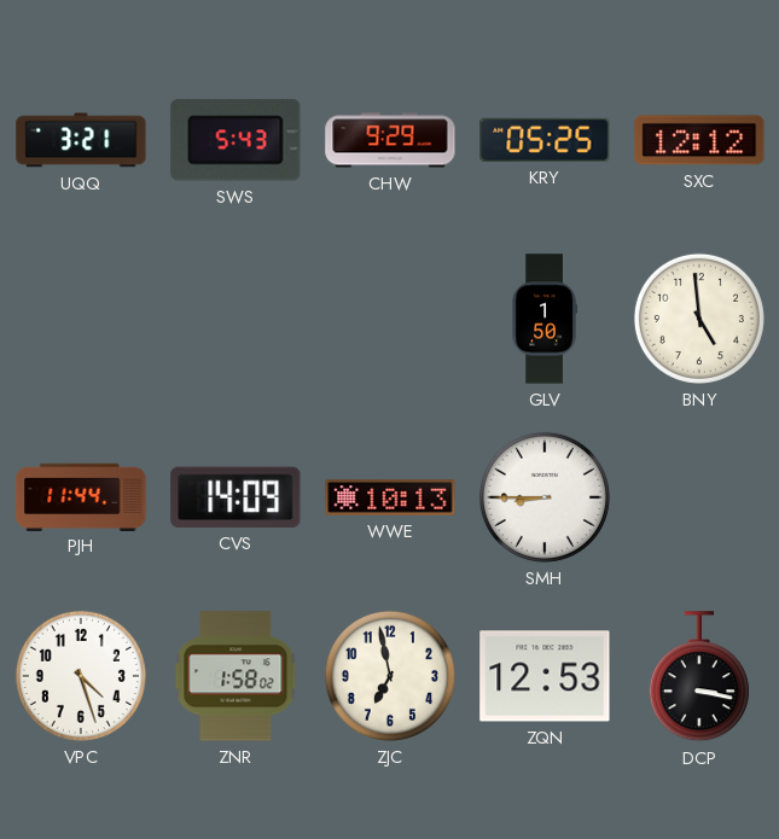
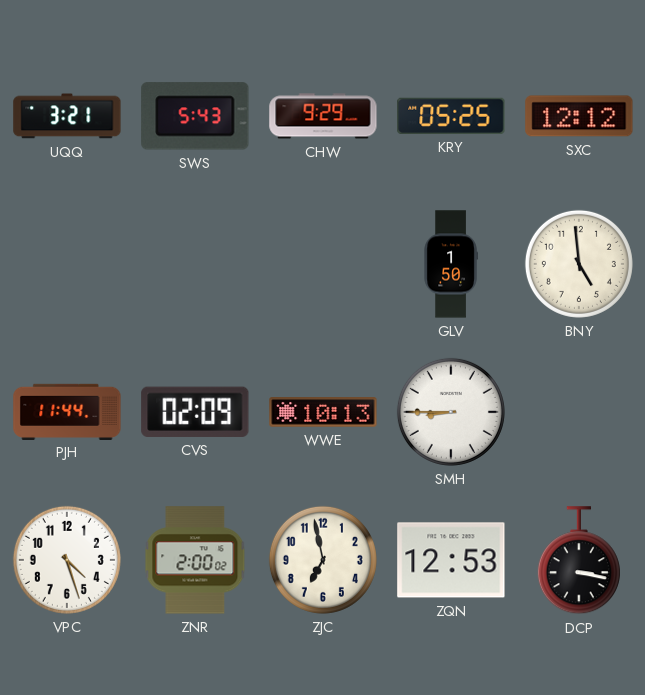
CVS: 14:09 -> 02:09
ZNR: 1:58 -> 2:00
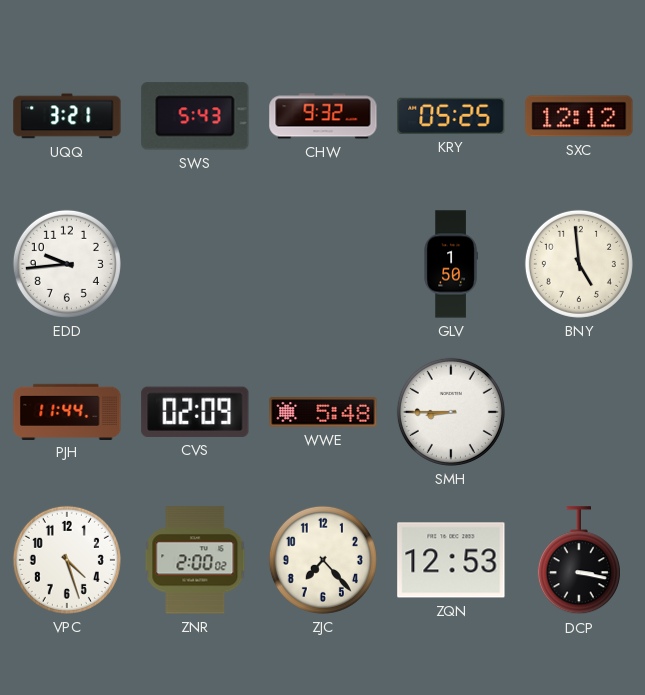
CHW: 9:29 -> 9:32
EDD: none -> 9:44
WWE: 10:13 -> 5:48
ZJC: 6:58 -> 7:23
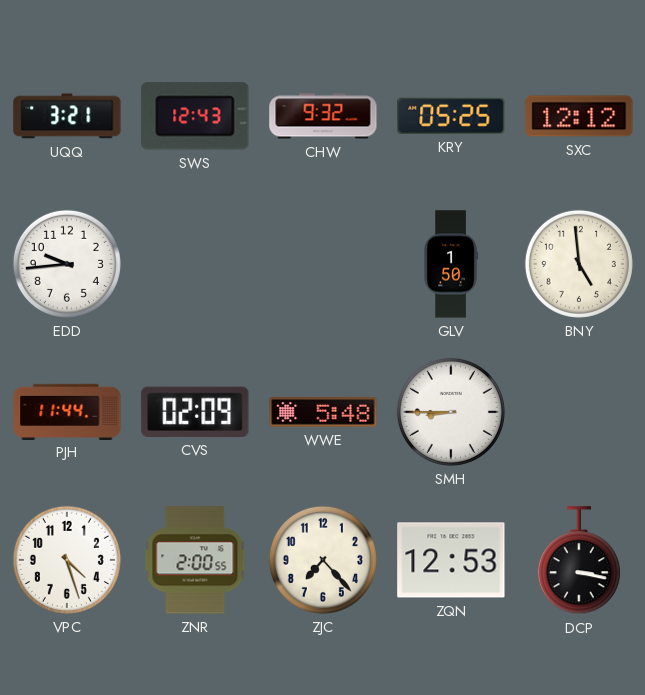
SWS: 5:43 -> 12:43
ZNR: 2:00:02 -> 2:00:55
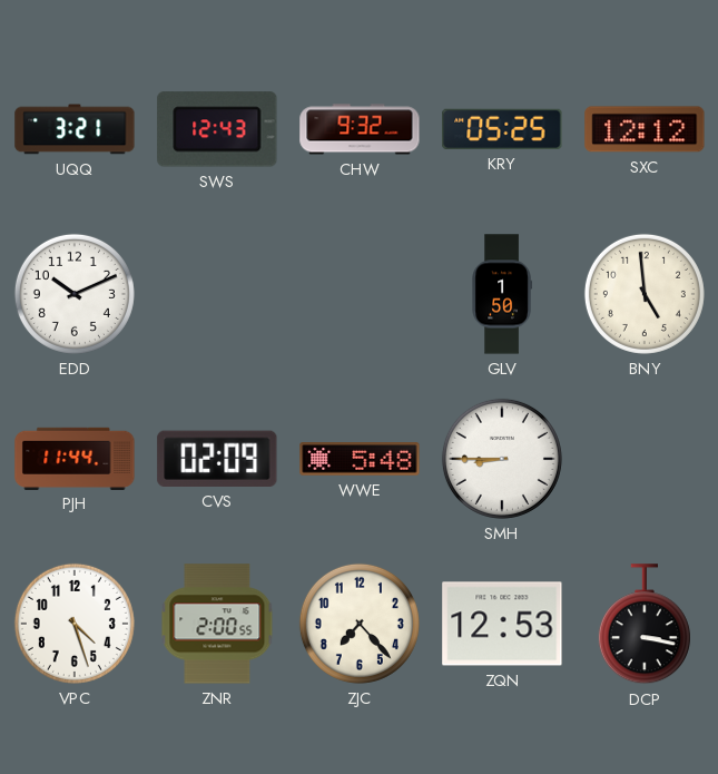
EDD: 9:44 -> 10:11
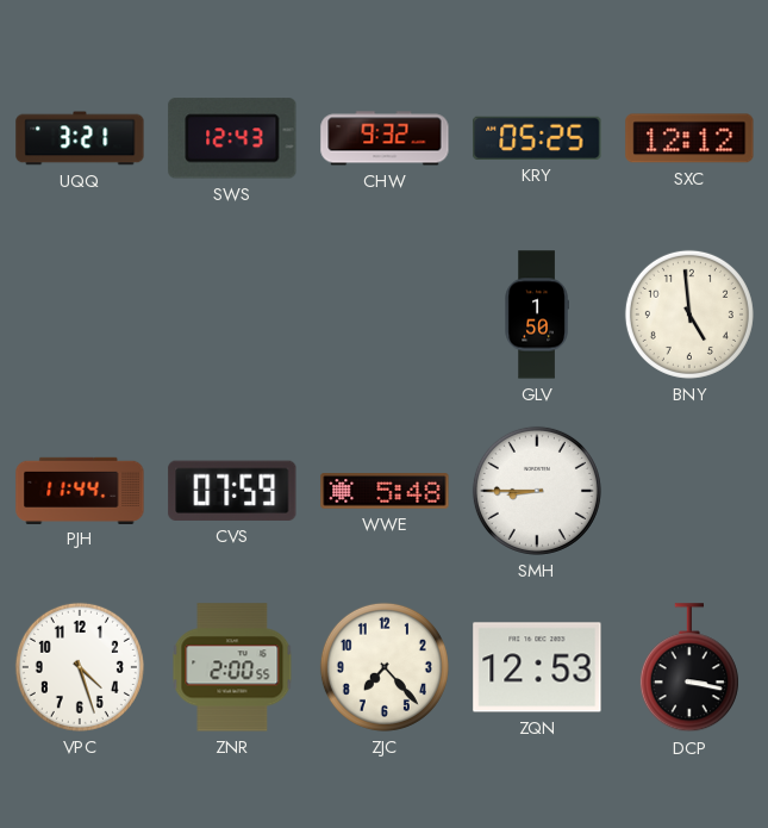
EDD: 10:11 -> none
CVS: 02:09 -> 07:59
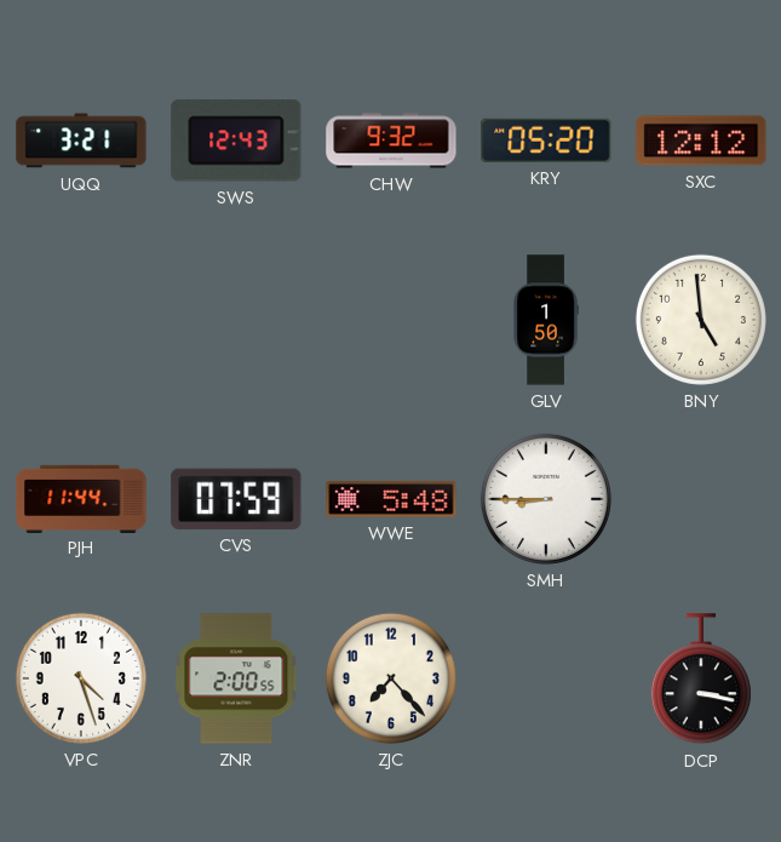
KRY: 05:25 -> 05:20
ZQN: 12:53 -> none
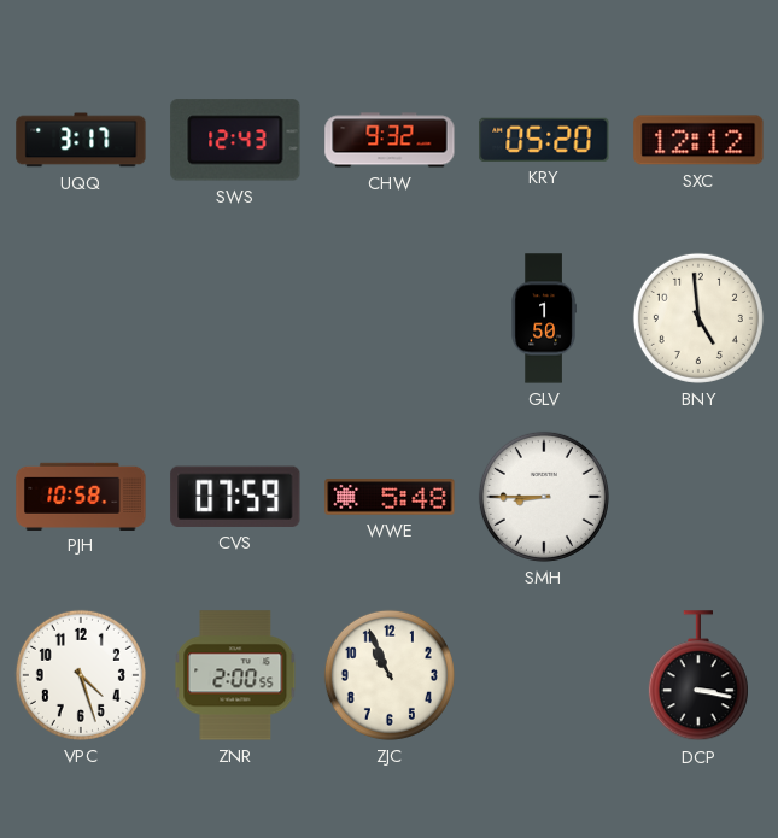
UQQ: 3:21 -> 3:17
PJH: 11:44 -> 10:58
ZJC: 7:23 -> 10:56
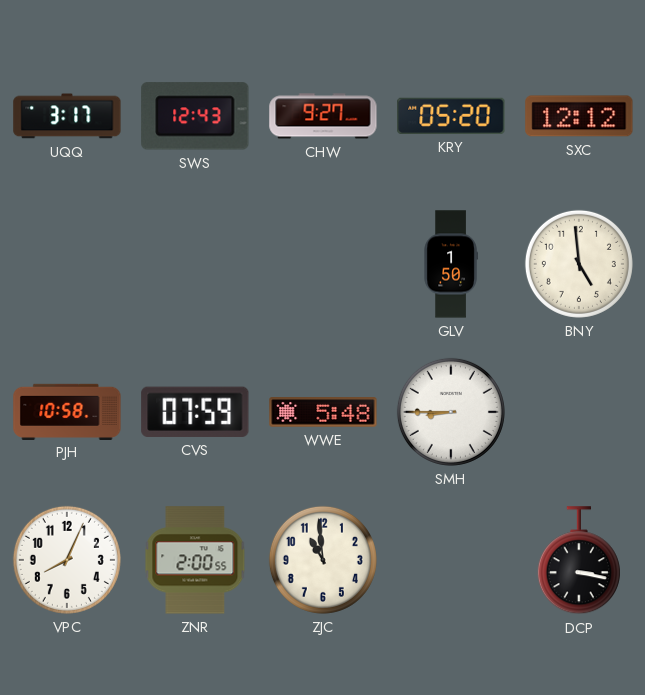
CHW: 9:32 -> 9:27
VPC: 4:27 -> 8:04
ZJC: 10:56 -> 10:59
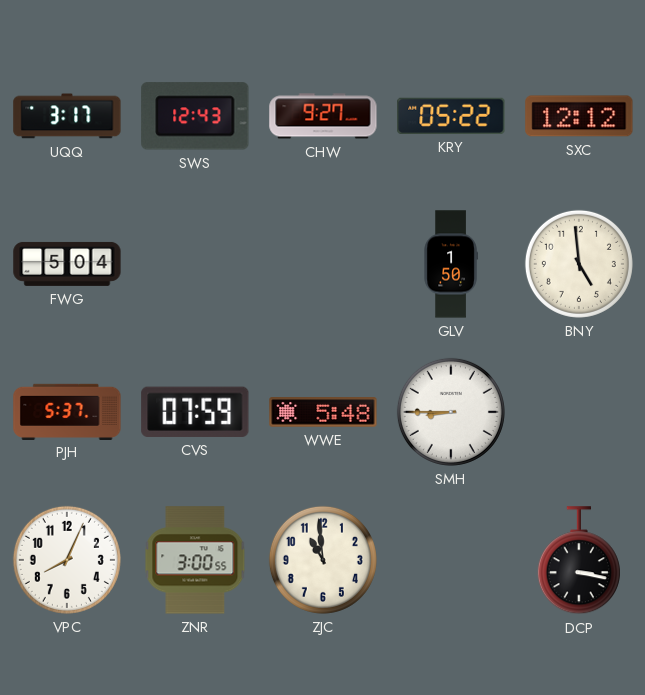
KRY: 05:20 -> 05:22
FWG: none -> 5:04
PJH: 10:58 -> 5:37
ZNR: 2:00 -> 3:00
